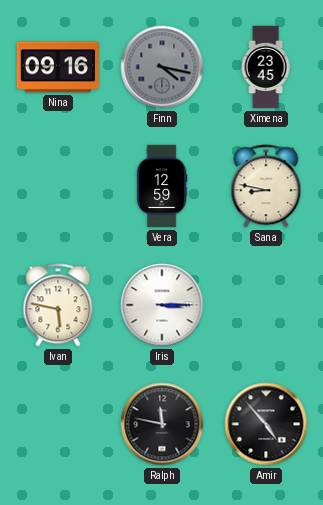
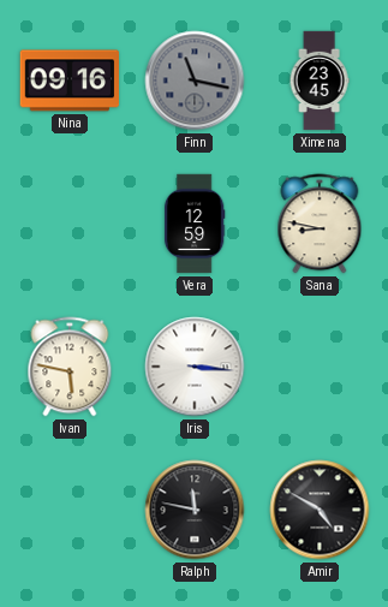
Finn: 4:17 -> 11:17
Iris: 3:15 -> 3:16
Amir: 4:53 -> 4:50
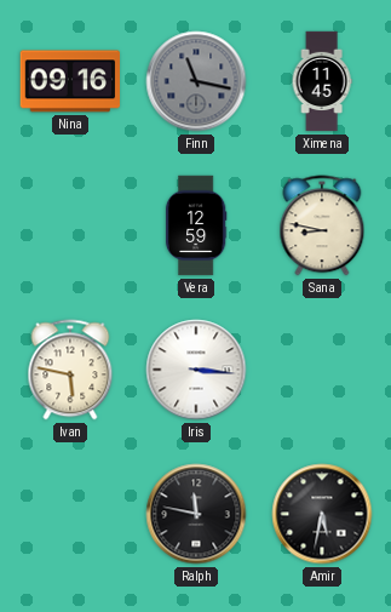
Ximena: 23:45 -> 11:45
Amir: 4:50 -> 5:32
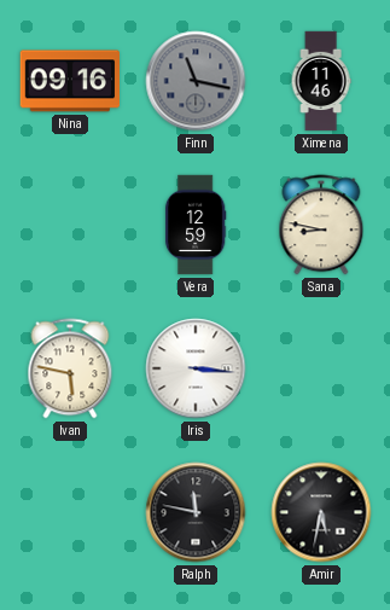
Ximena: 11:45 -> 11:46
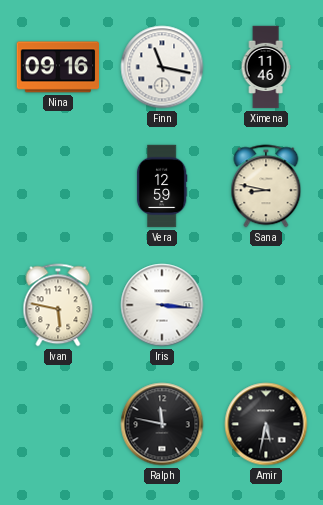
Finn dial: grey -> white
